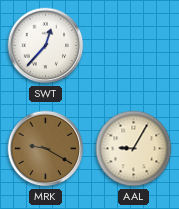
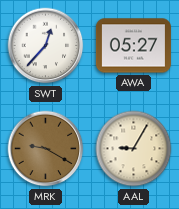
AWA: none -> 05:27
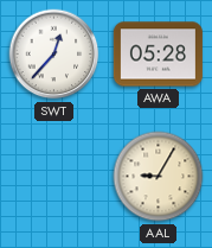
AWA: 05:27 -> 05:28
MRK: 9:20 -> none
